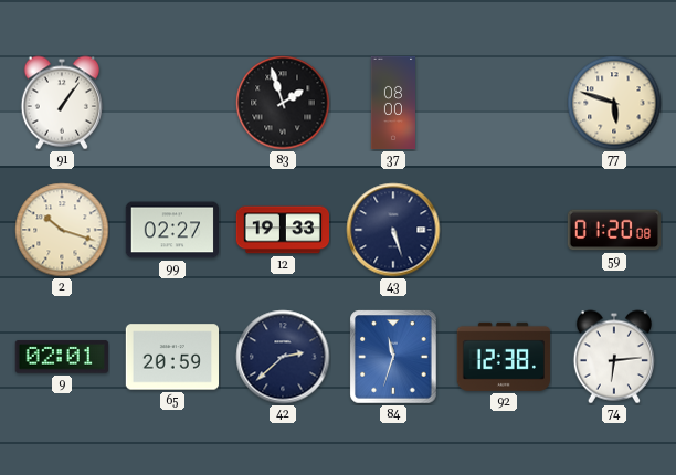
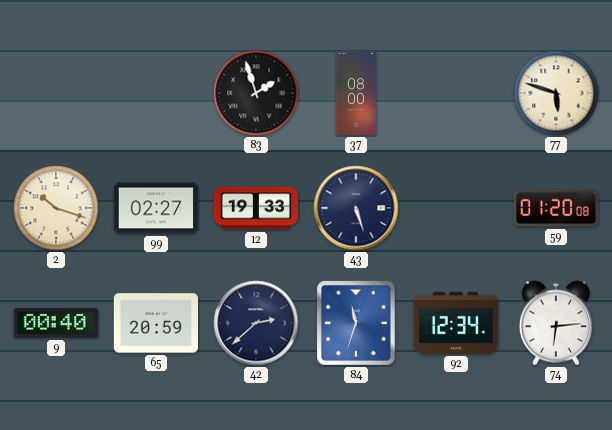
91: 1:06 -> none
9: 02:01 -> 00:40
92: 12:38 -> 12:34
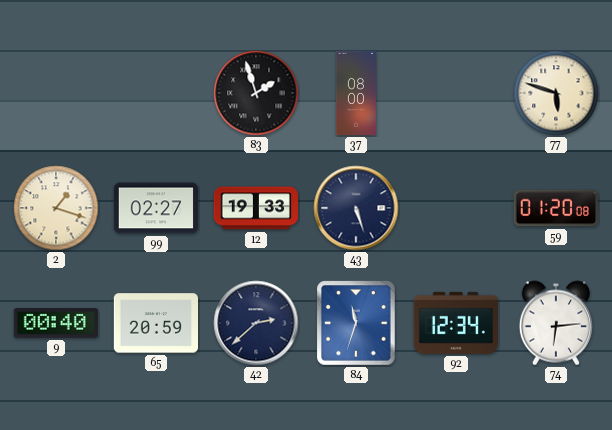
2: 10:18 -> 1:18
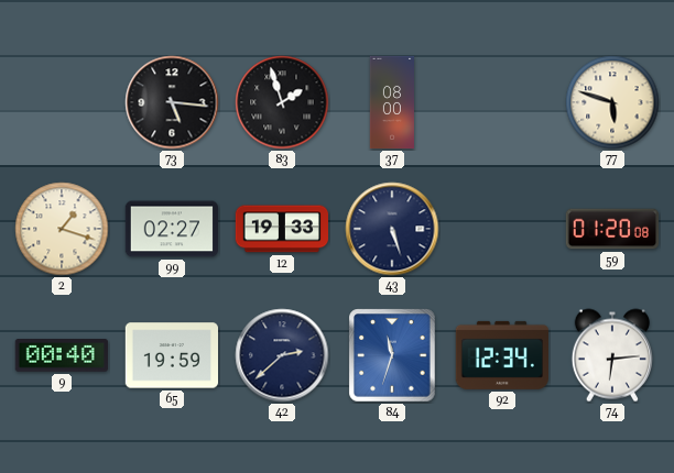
73: none -> 5:16
65: 20:59 -> 19:59
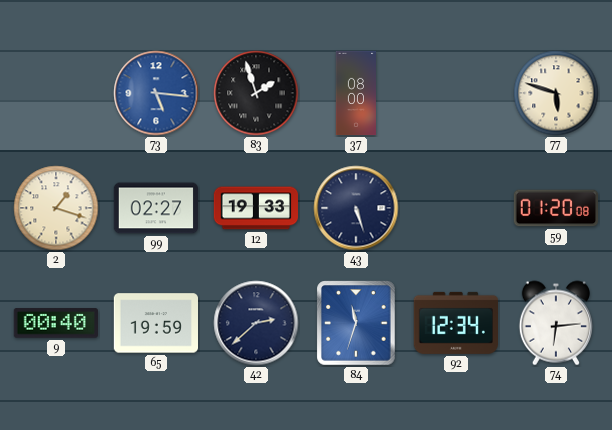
73 dial: black -> blue
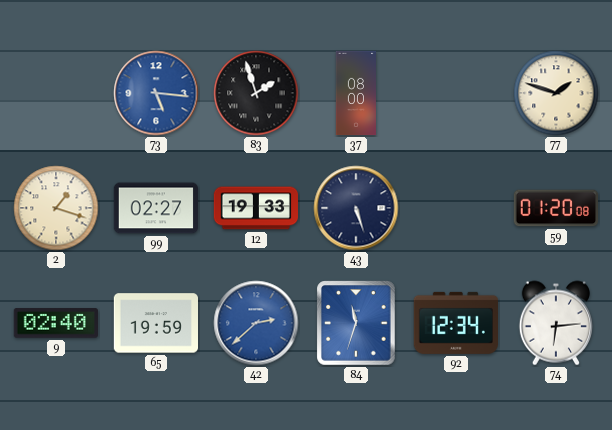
77: 5:48 -> 1:48
9: 00:40 -> 02:40
42 dial: navy -> blue
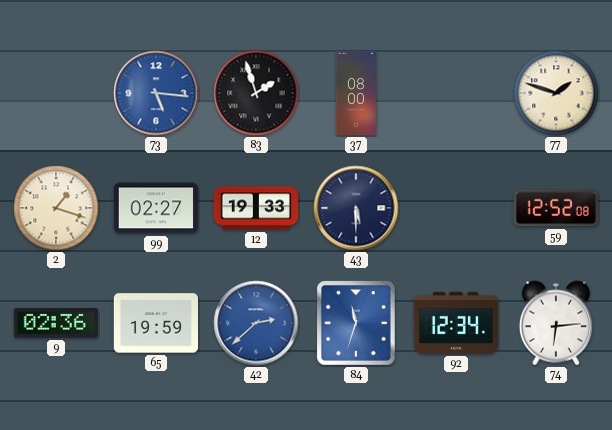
43: 5:27 -> 5:30
59: 01:20 -> 12:52
9: 02:40 -> 02:36
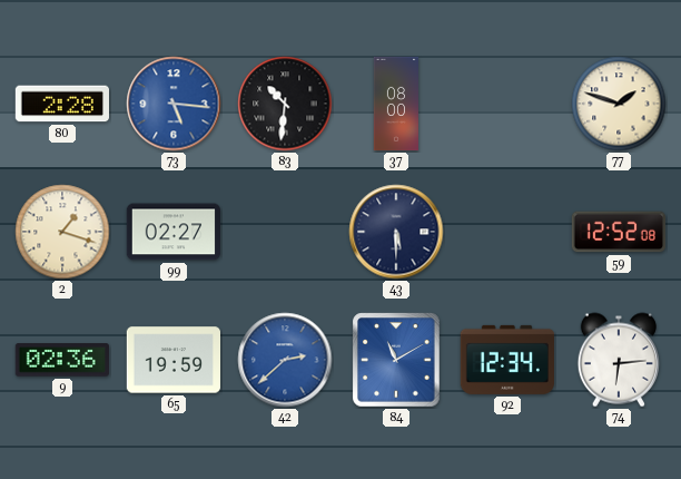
80: none -> 2:28
83: 1:57 -> 10:31
12: 19:33 -> none
84: 11:33 -> 11:10
